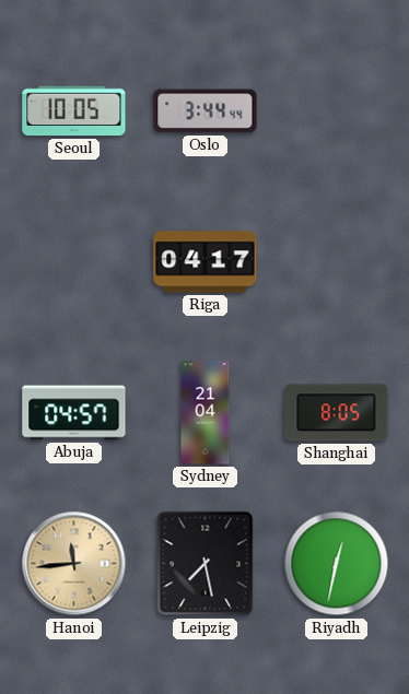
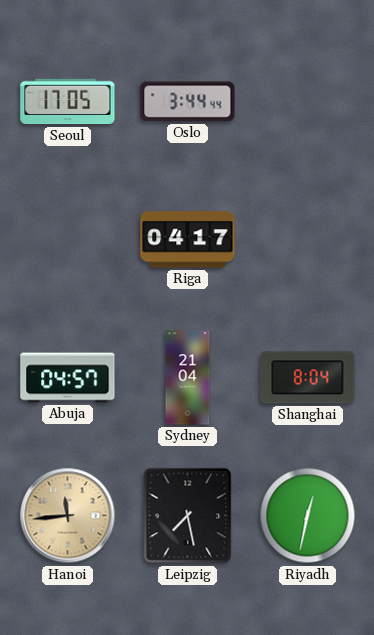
Seoul: 10:05 -> 17:05
Shanghai: 8:05 -> 8:04
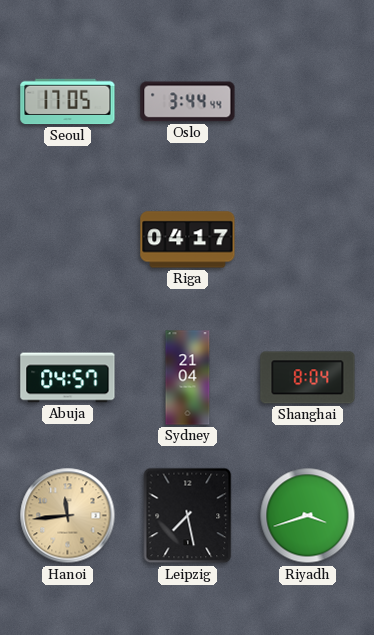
Riyadh: 12:32 -> 3:42
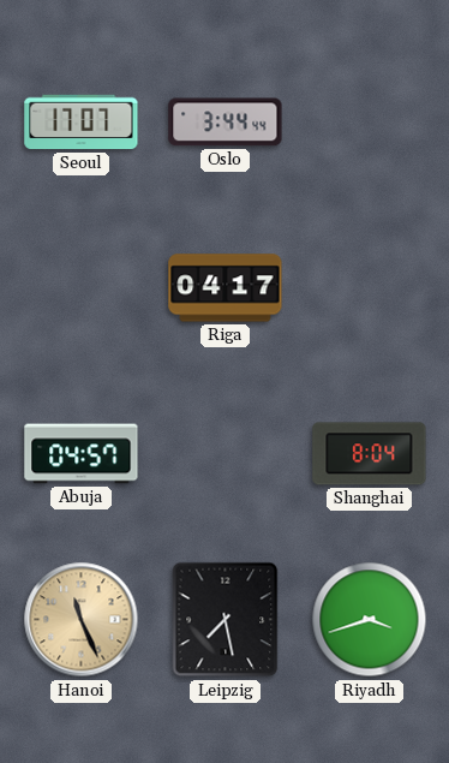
Seoul: 17:05 -> 17:07
Sydney: 21:04 -> none
Hanoi: 11:44 -> 11:26
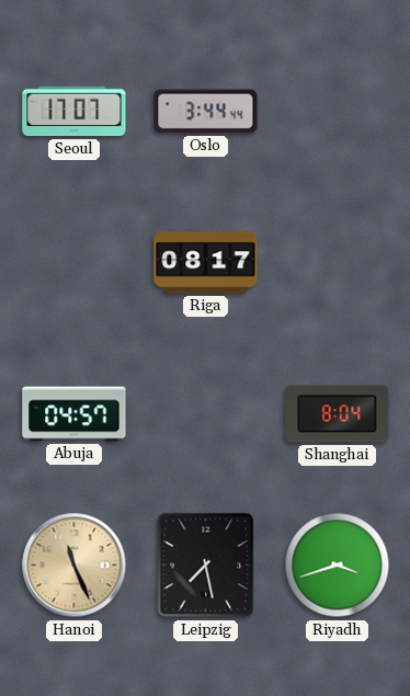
Riga: 04:17 -> 08:17
